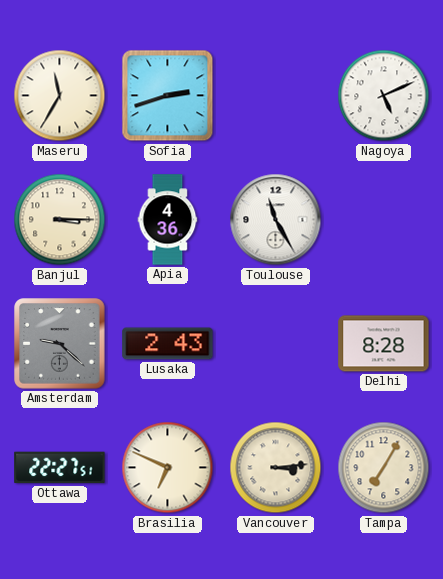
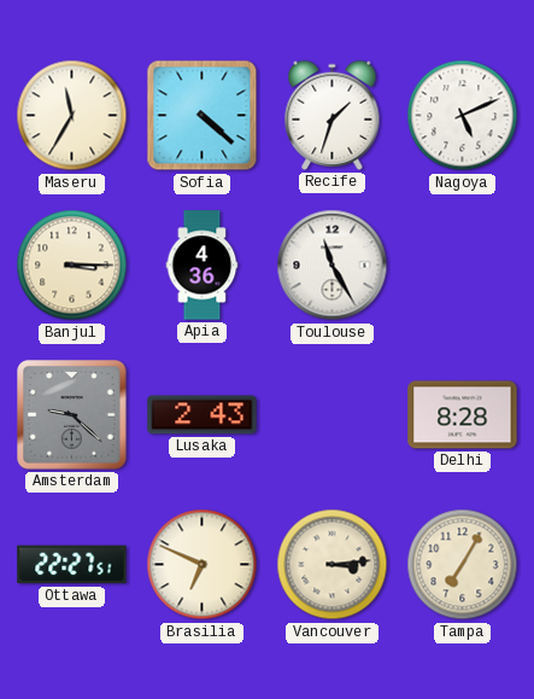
Sofia: 2:42 -> 4:22
Recife: none -> 1:33
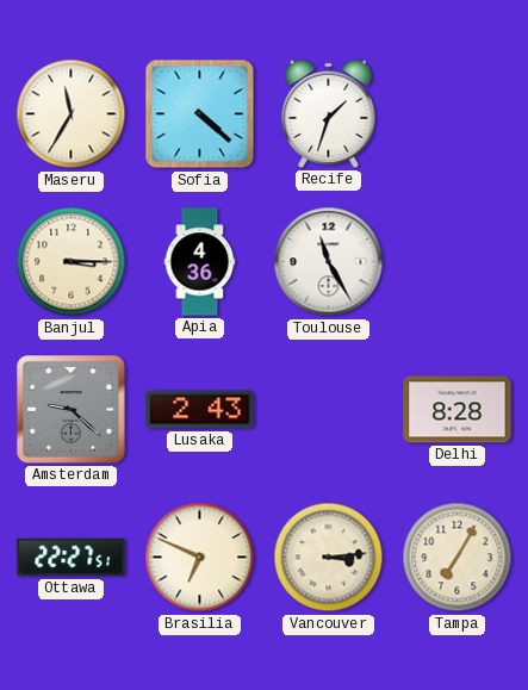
Nagoya: 5:11 -> none
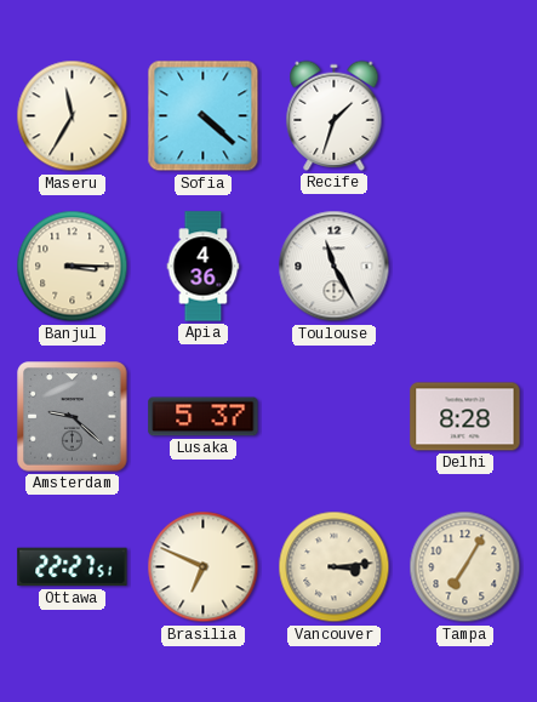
Lusaka: 2:43 -> 5:37
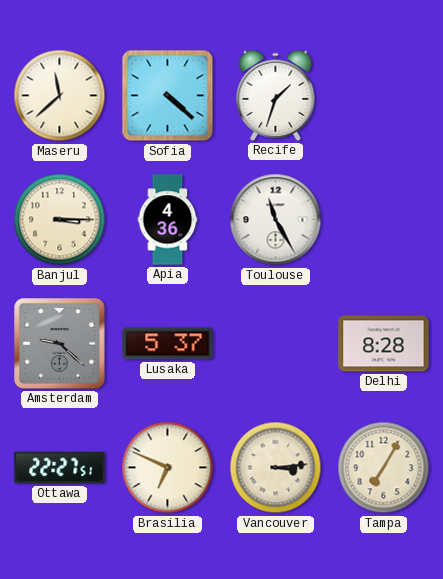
Maseru: 11:35 -> 11:38
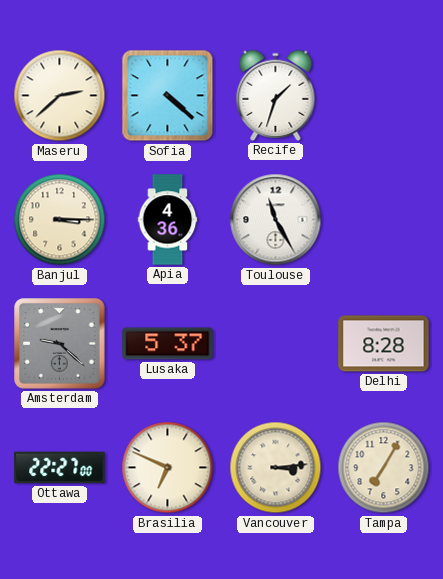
Maseru: 11:38 -> 2:38
Ottawa: 22:27:51 -> 22:27:00
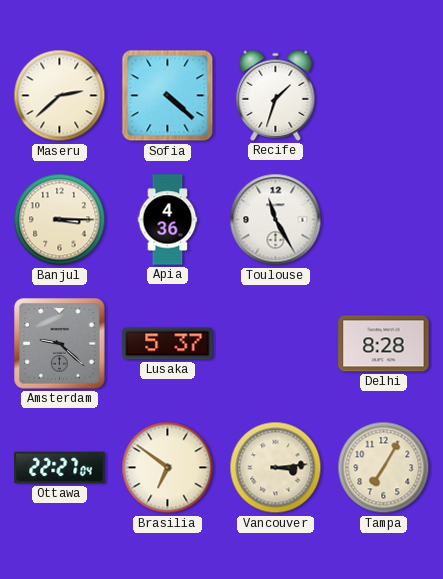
Ottawa: 22:27:00 -> 22:27:04
Brasilia: 6:49 -> 6:51
